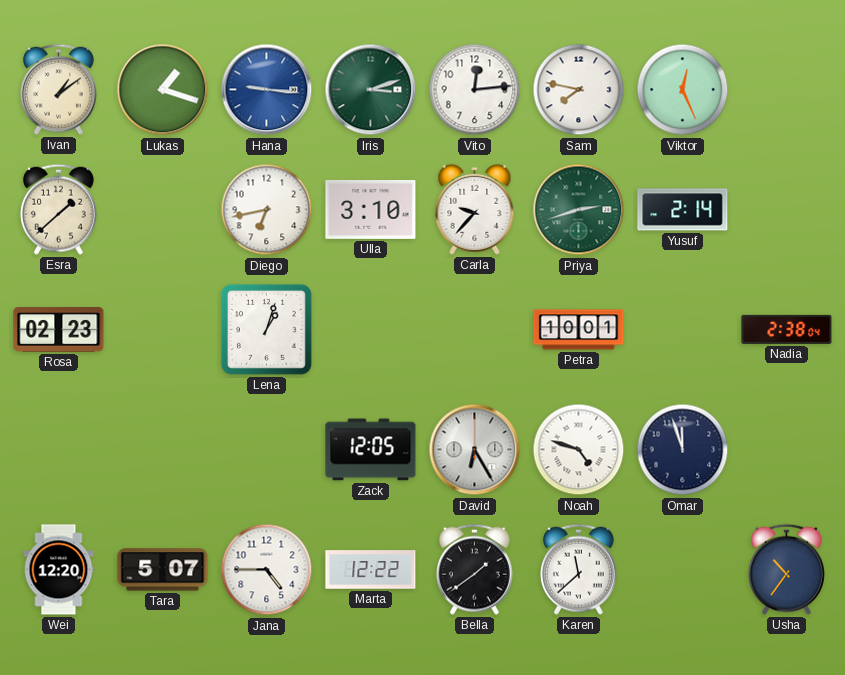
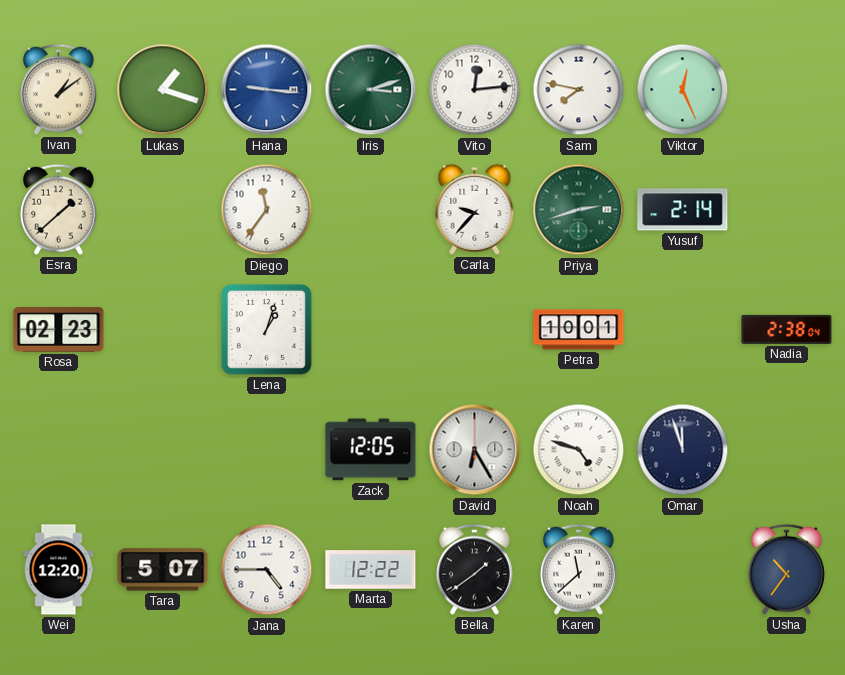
Diego: 6:43 -> 11:36
Ulla: 3:10 -> none
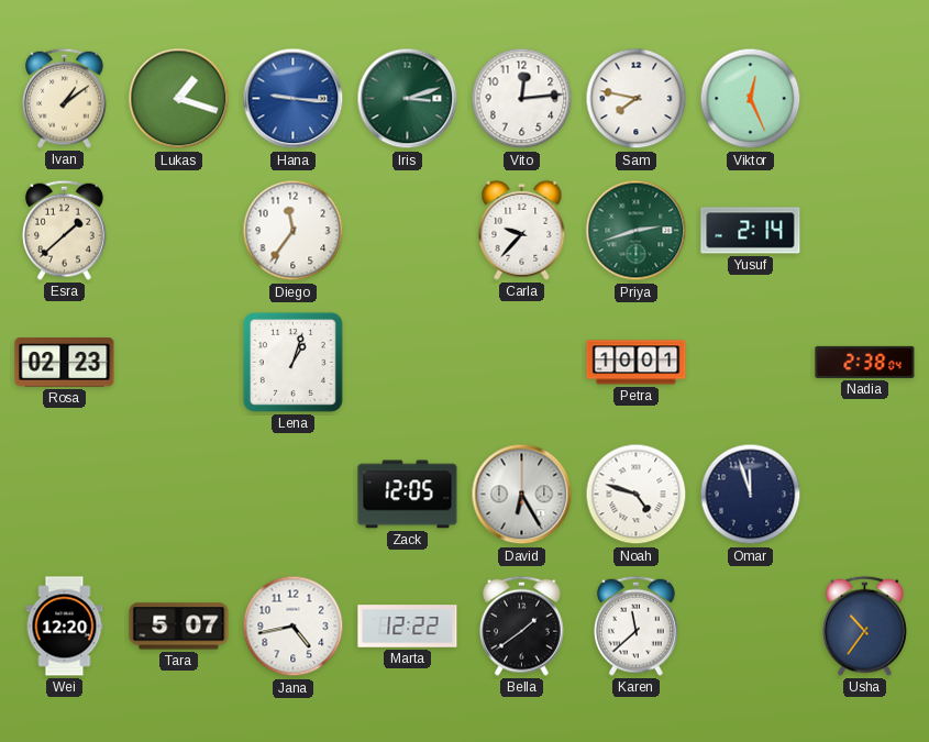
Jana: 4:45 -> 4:43
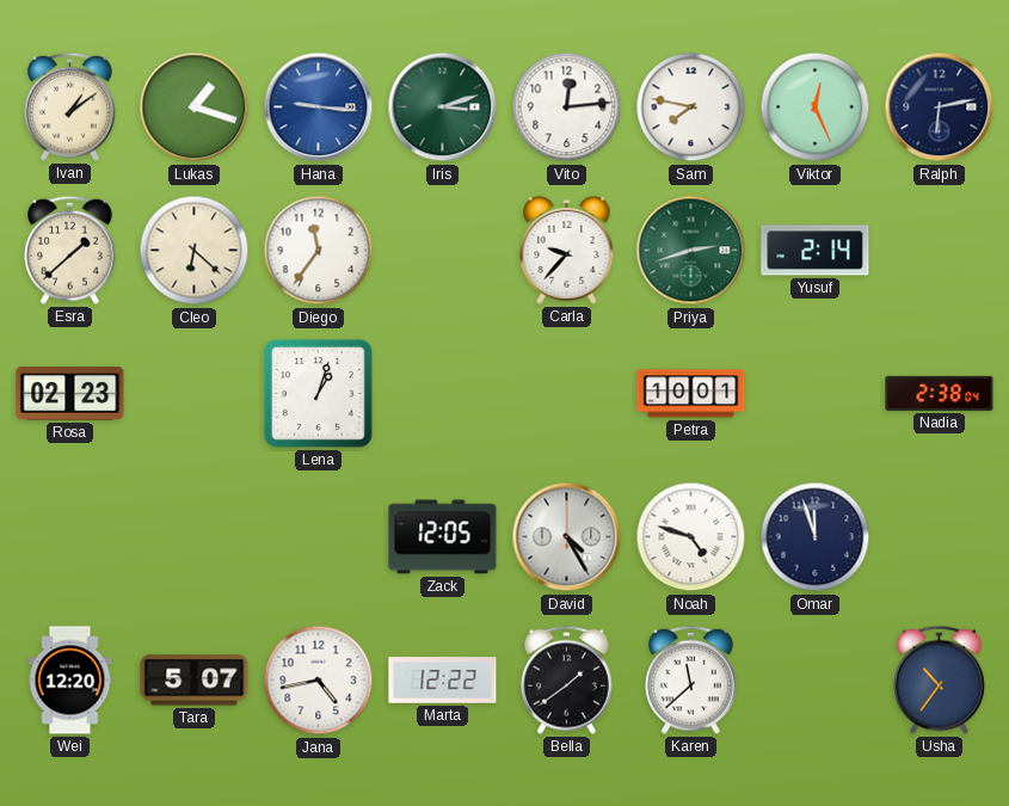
Ralph: none -> 6:13
Cleo: none -> 6:22
David: 6:25 -> 4:25
